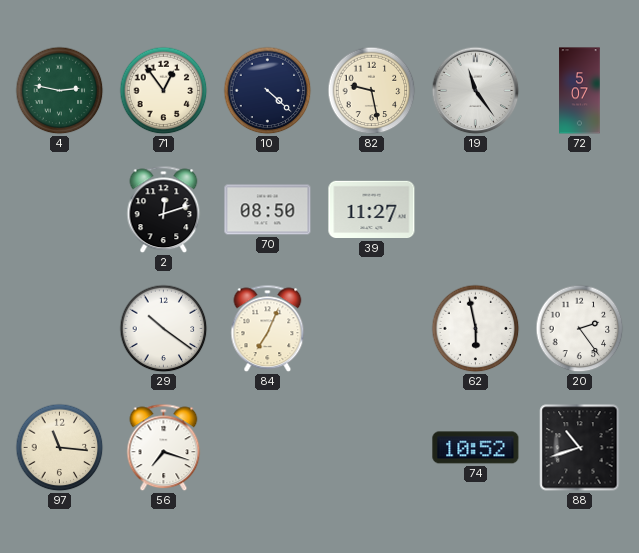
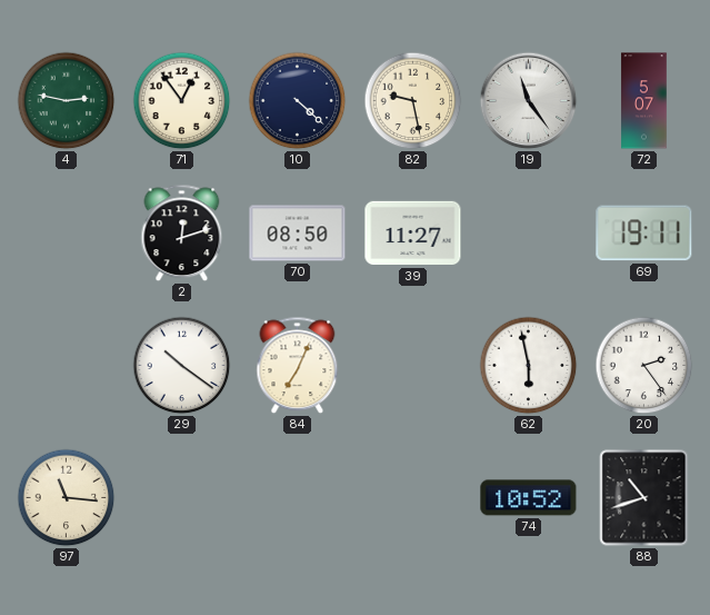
69: none -> 19:11
56: 7:18 -> none
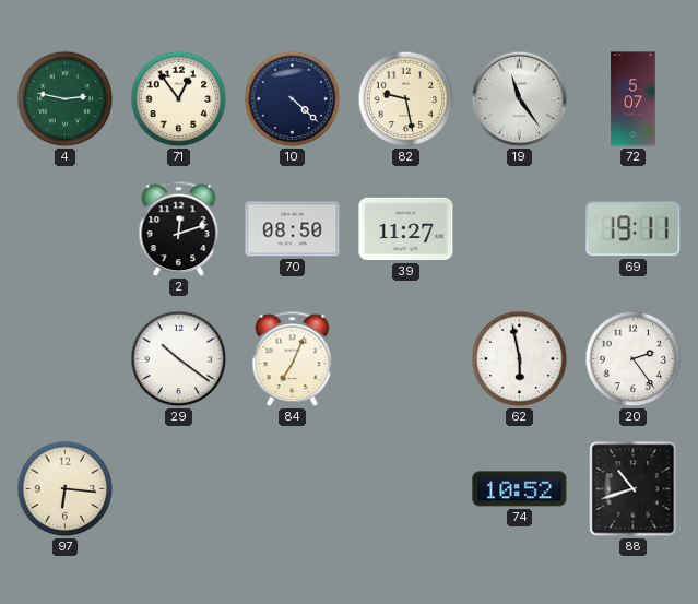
97: 11:16 -> 6:16
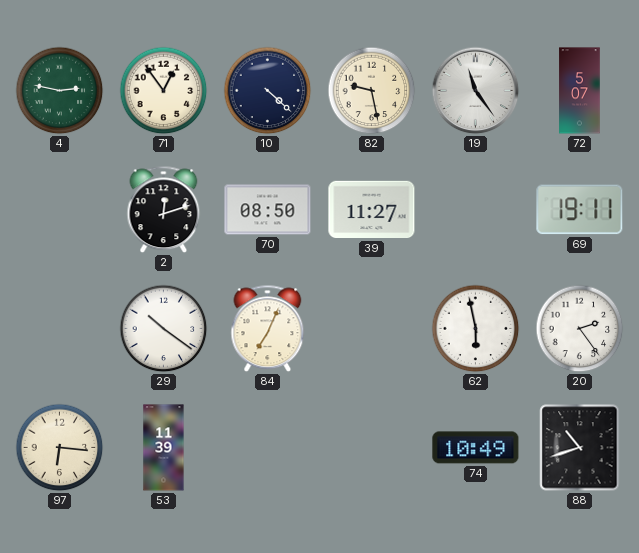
53: none -> 11:39
74: 10:52 -> 10:49
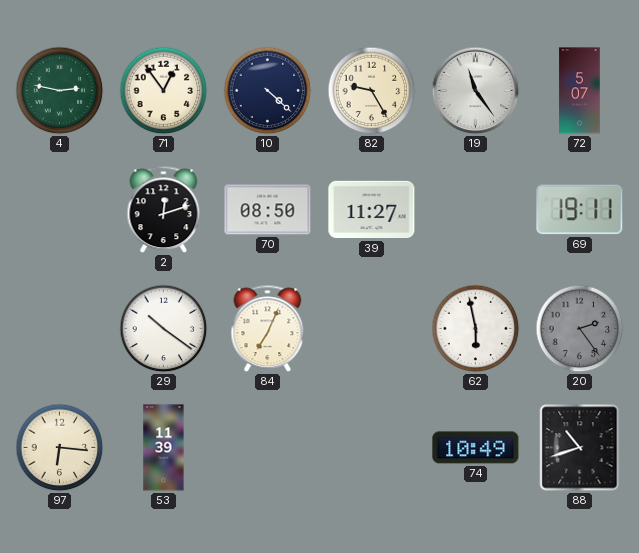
82: 9:28 -> 9:25
20 dial: white -> grey
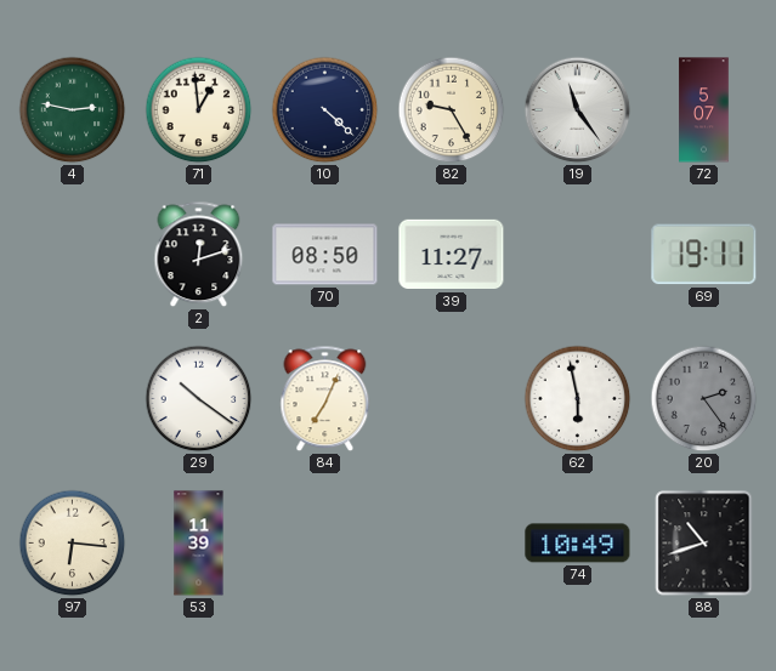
71: 12:54 -> 12:59
